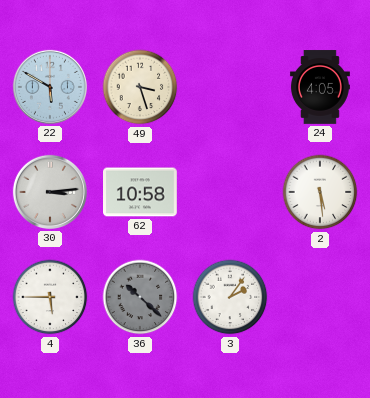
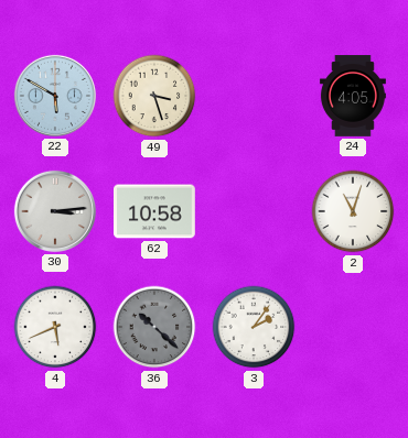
2: 5:29 -> 11:03
4: 5:45 -> 5:41
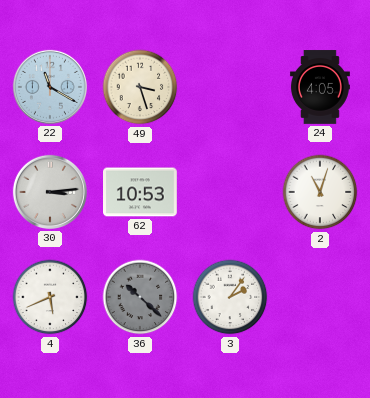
22: 5:50 -> 11:20
62: 10:58 -> 10:53
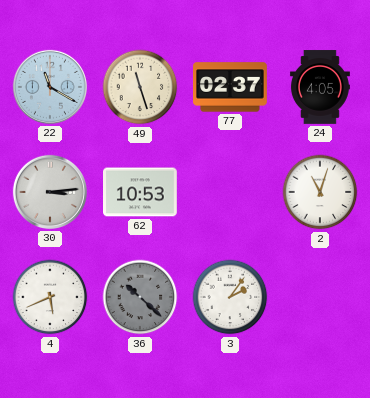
49: 3:27 -> 11:27
77: none -> 02:37
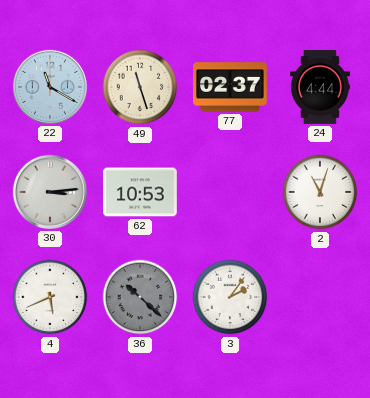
24: 4:05 -> 4:44
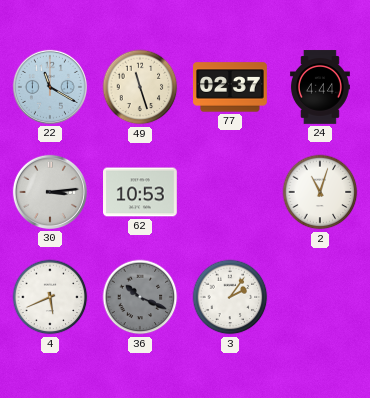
36: 10:22 -> 10:19
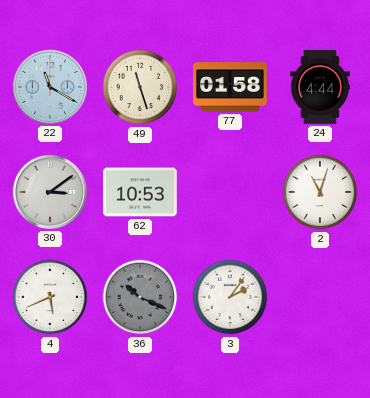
77: 02:37 -> 01:58
30: 3:14 -> 3:09
